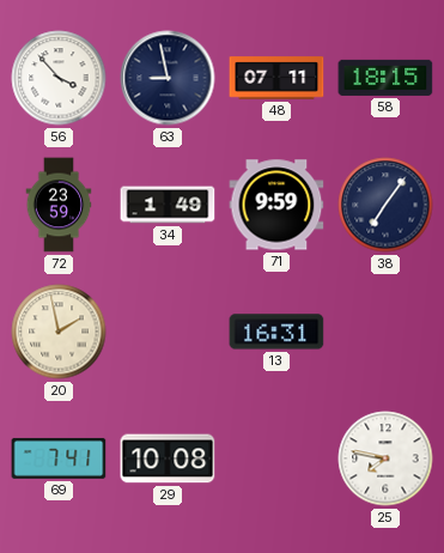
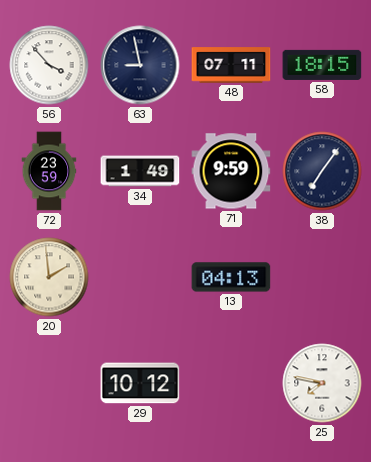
20: 1:58 -> 1:59
13: 16:31 -> 04:13
69: 7:41 -> none
29: 10:08 -> 10:12
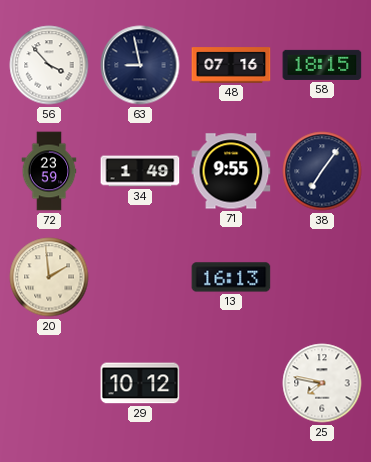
48: 07:11 -> 07:16
71: 9:59 -> 9:55
13: 04:13 -> 16:13
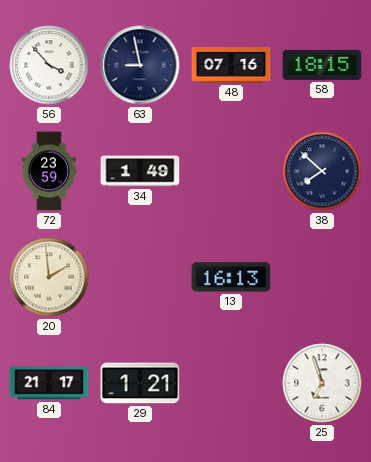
71: 9:55 -> none
38: 7:06 -> 7:52
84: none -> 21:17
29: 10:12 -> 1:21
25: 7:47 -> 6:57
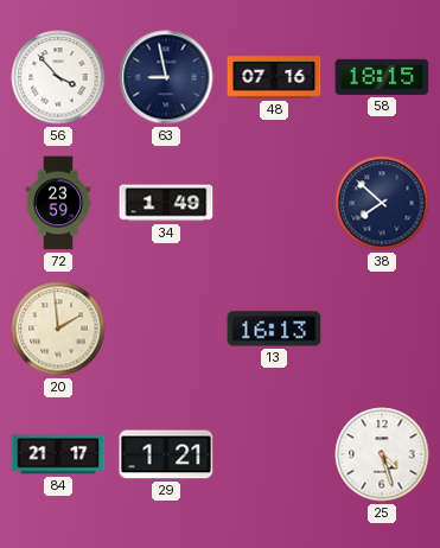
25: 6:57 -> 4:27
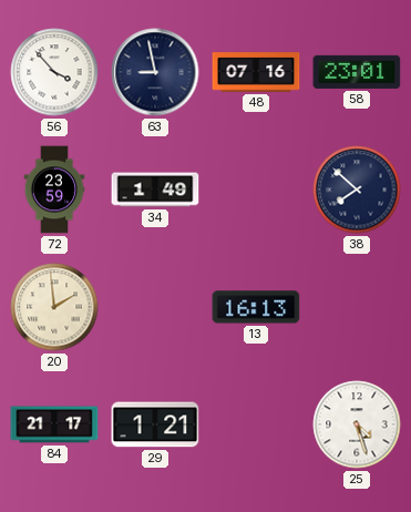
58: 18:15 -> 23:01
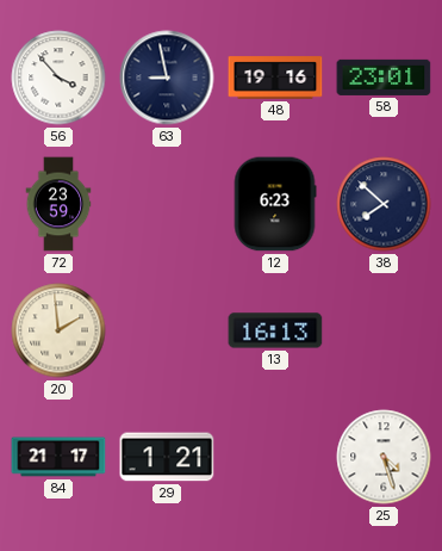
48: 07:16 -> 19:16
34: 1:49 -> none
12: none -> 6:23
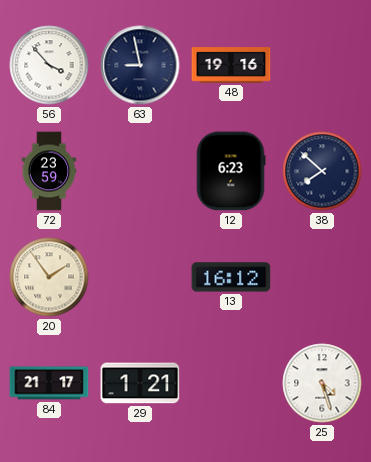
58: 23:01 -> none
20: 1:59 -> 1:54
13: 16:13 -> 16:12
